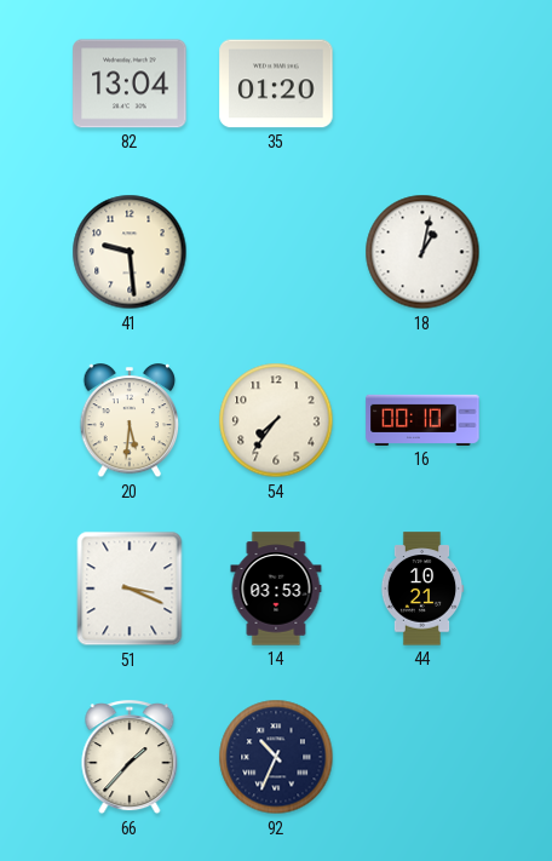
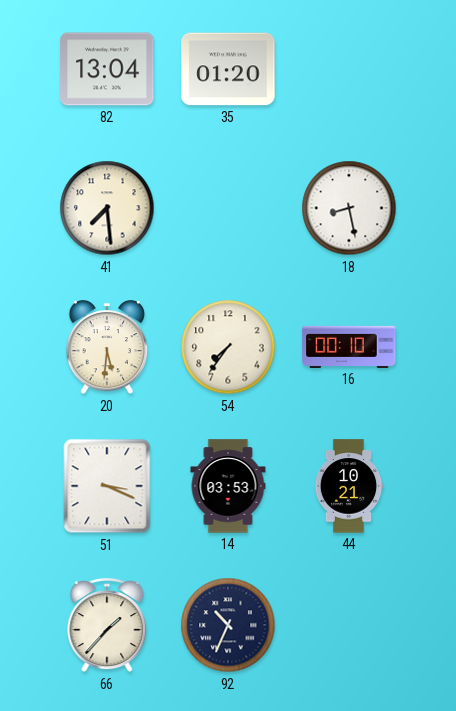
41: 9:29 -> 7:29
18: 1:02 -> 8:28
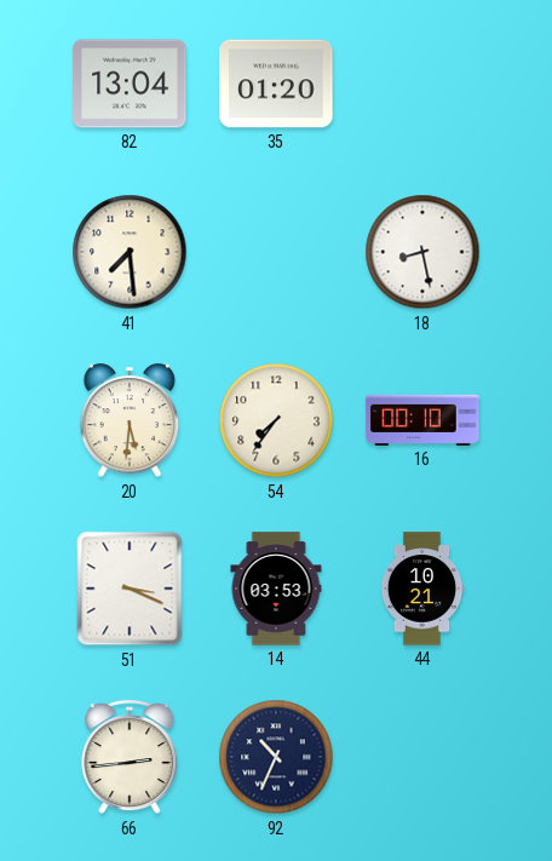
66: 1:37 -> 2:44
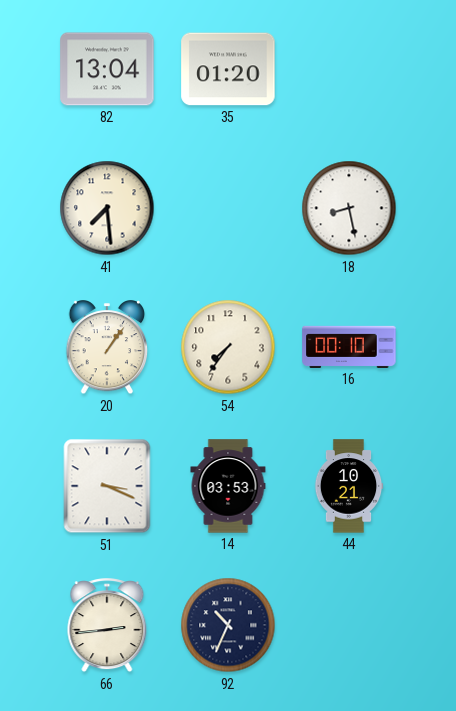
20: 5:31 -> 1:06
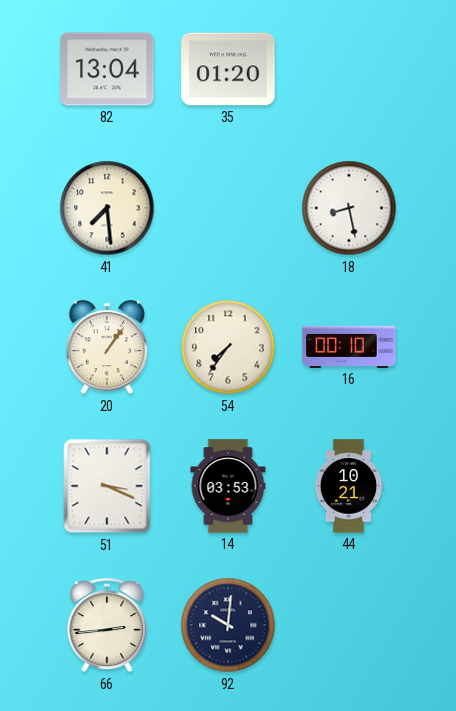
92: 10:34 -> 10:01
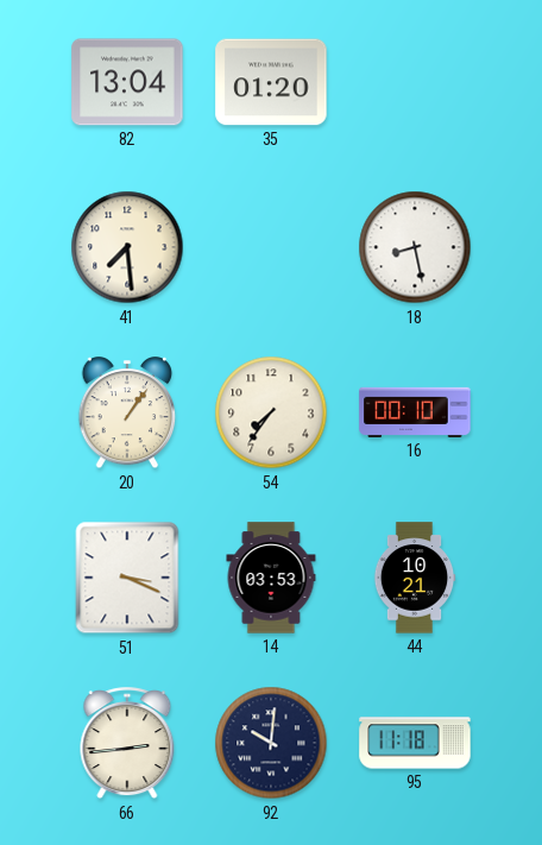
95: none -> 11:18
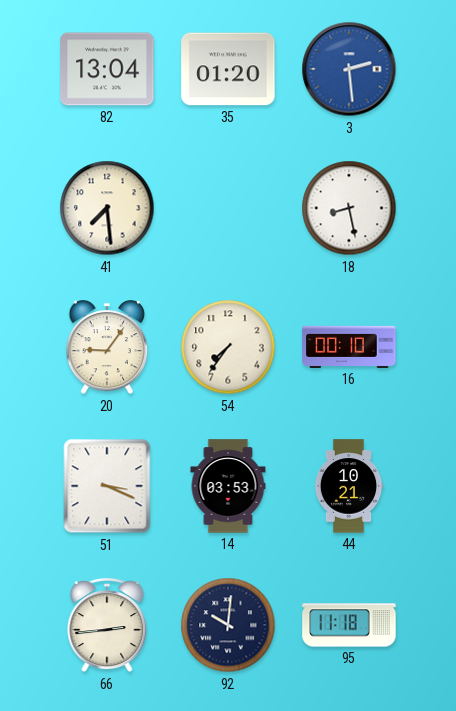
3: none -> 2:29
20: 1:06 -> 9:06
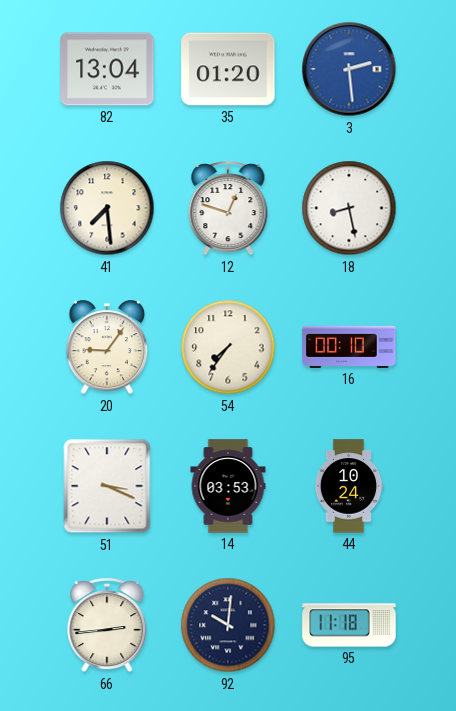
12: none -> 12:48
44: 10:21 -> 10:24
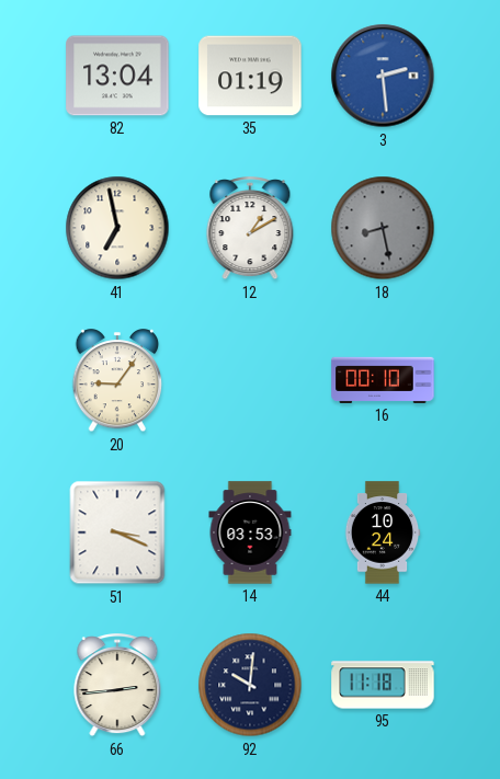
35: 01:20 -> 01:19
41: 7:29 -> 6:58
12: 12:48 -> 1:10
18 dial: white -> grey
54: 7:36 -> none
